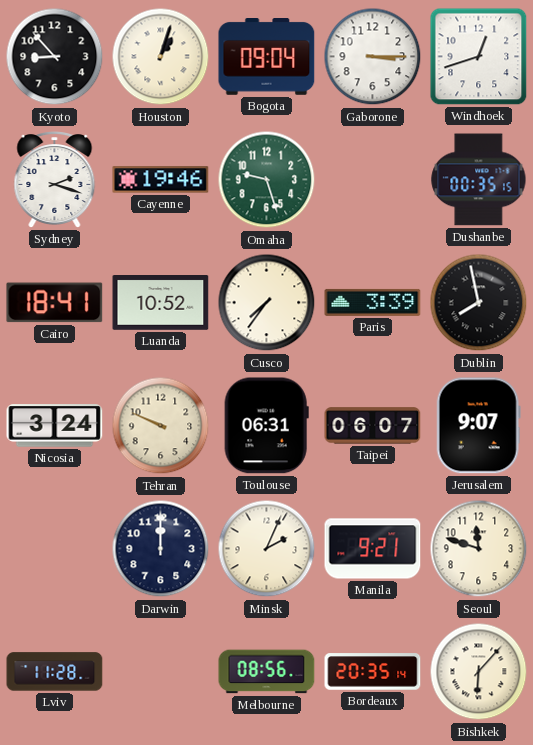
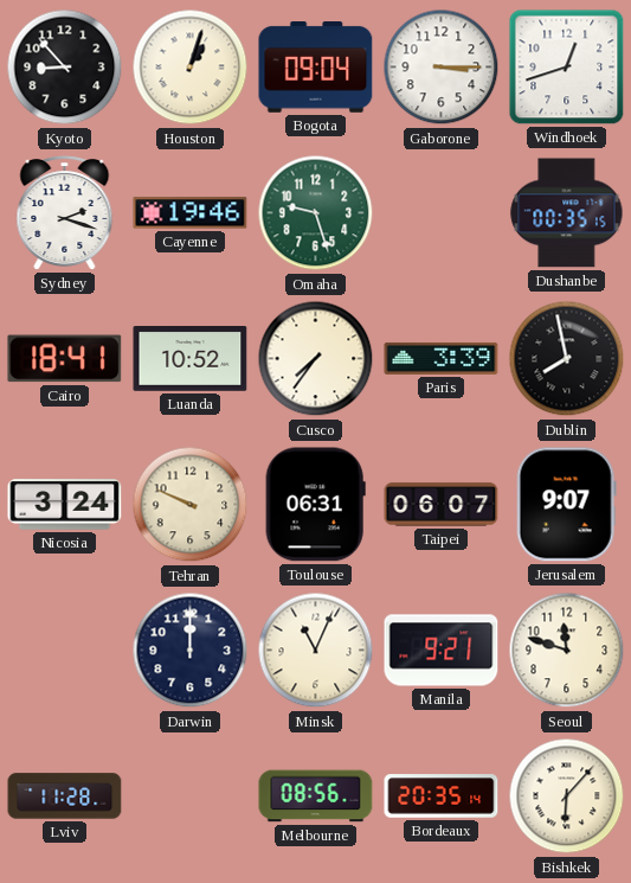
Minsk: 2:04 -> 11:04
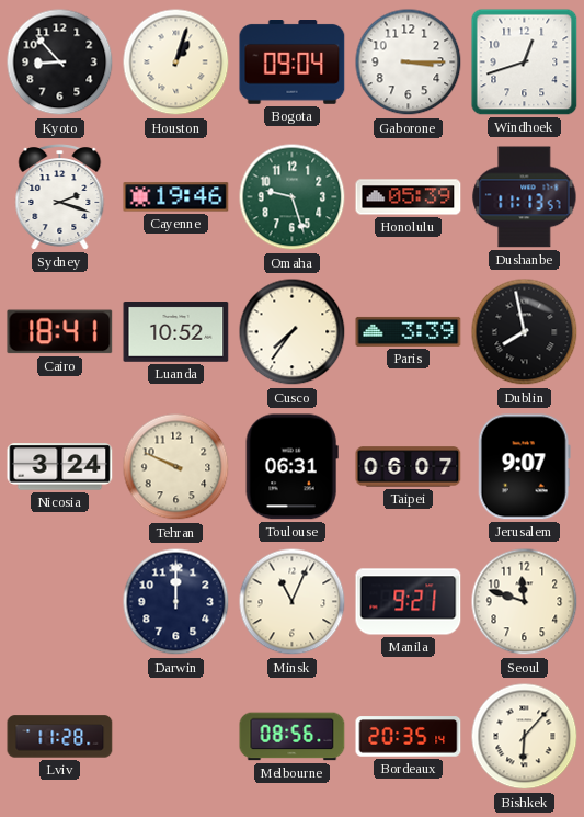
Honolulu: none -> 05:39
Dushanbe: 00:35 -> 11:13
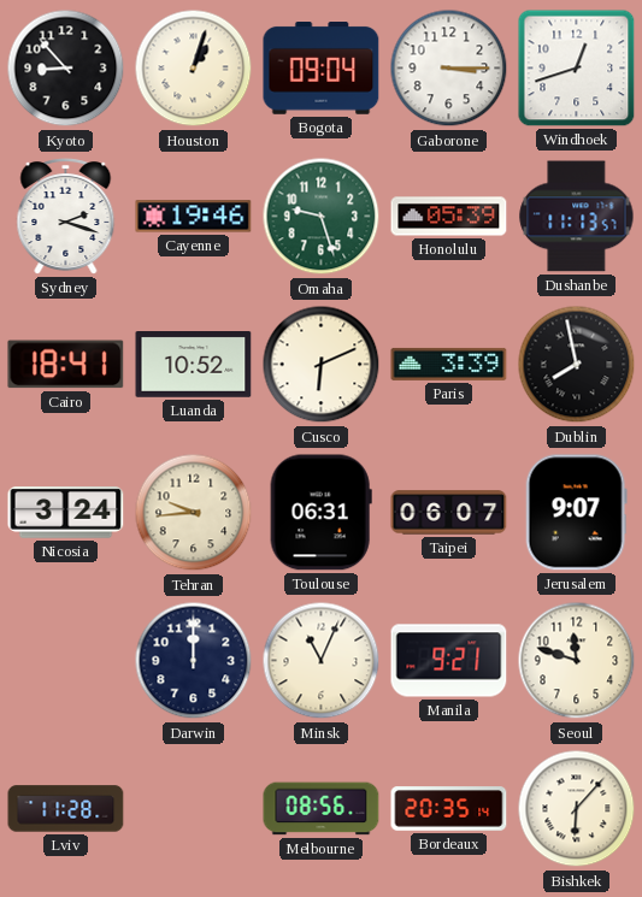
Cusco: 7:36 -> 6:11
Tehran: 9:49 -> 9:44
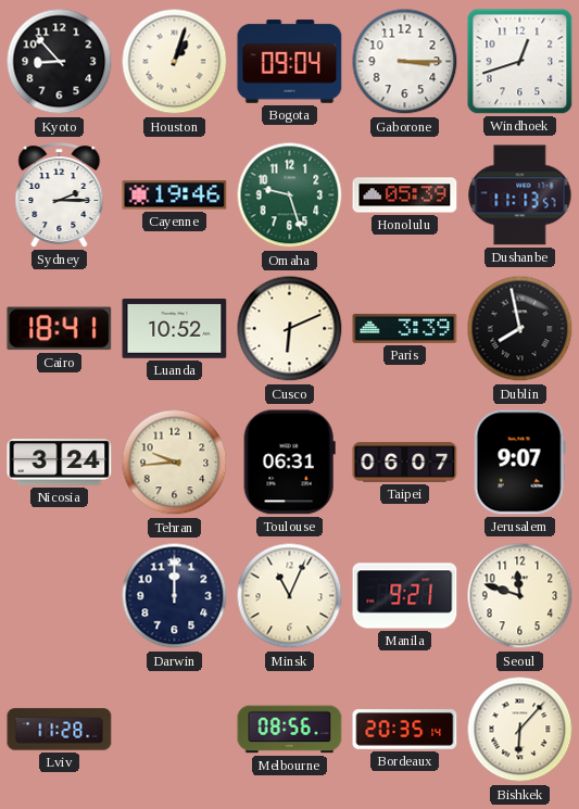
Sydney: 2:18 -> 2:15
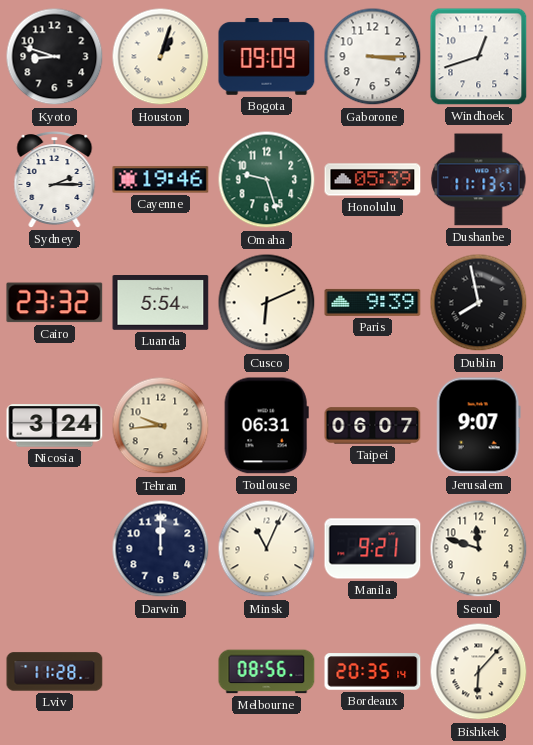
Kyoto: 8:53 -> 8:48
Bogota: 09:04 -> 09:09
Cairo: 18:41 -> 23:32
Luanda: 10:52 -> 5:54
Paris: 3:39 -> 9:39
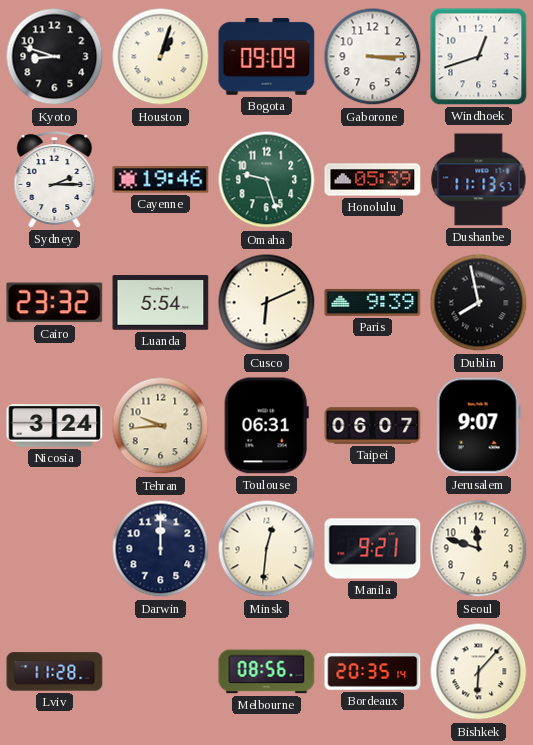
Minsk: 11:04 -> 12:31
